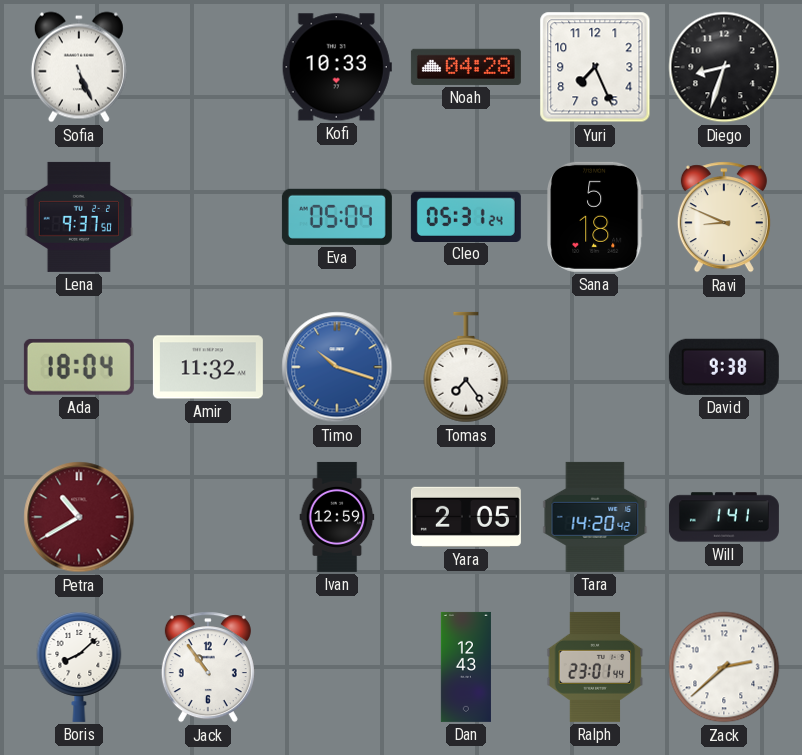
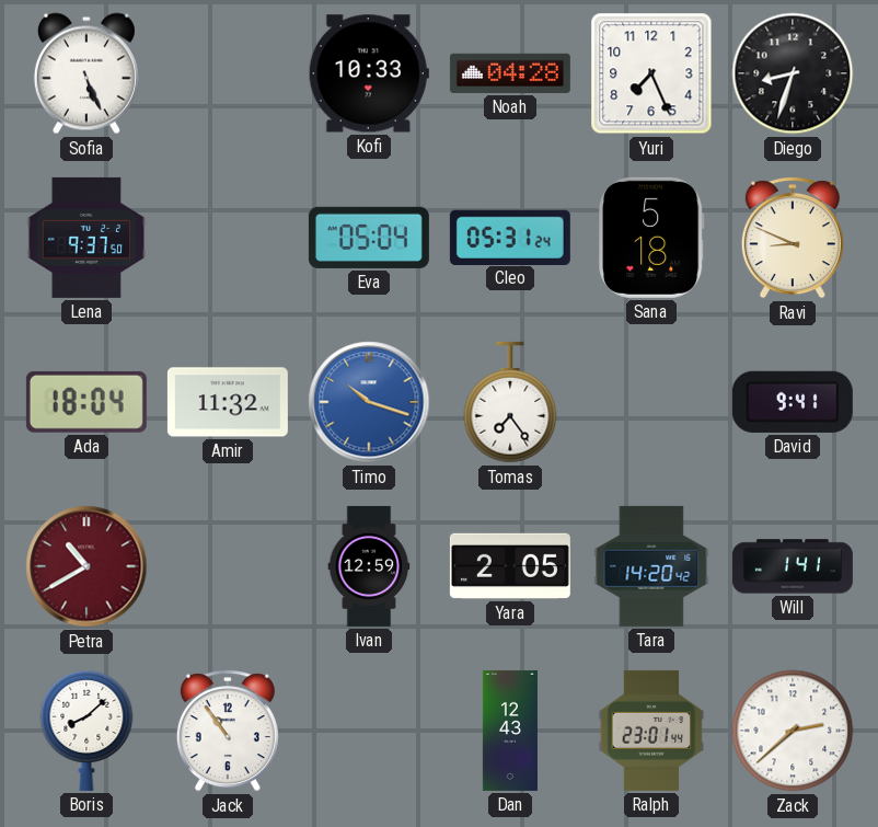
David: 9:38 -> 9:41
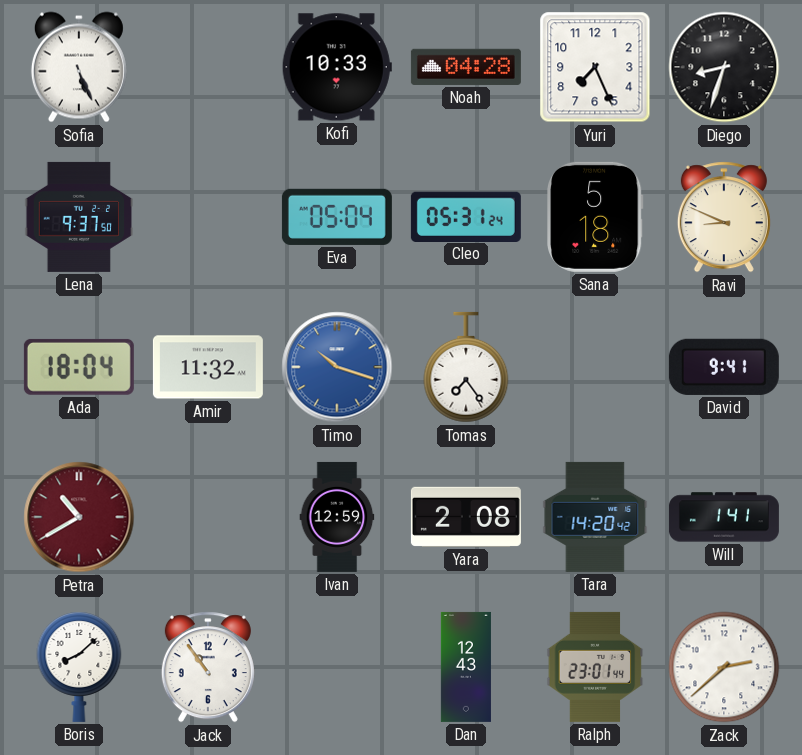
Yara: 2:05 -> 2:08
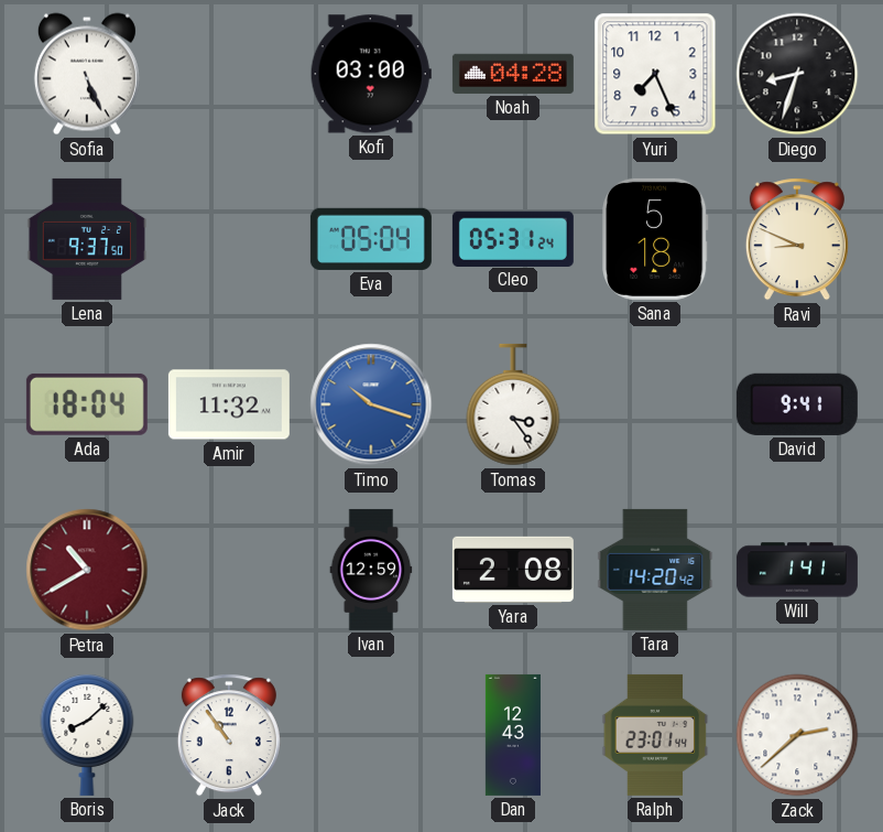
Kofi: 10:33 -> 03:00
Tomas: 7:24 -> 3:24
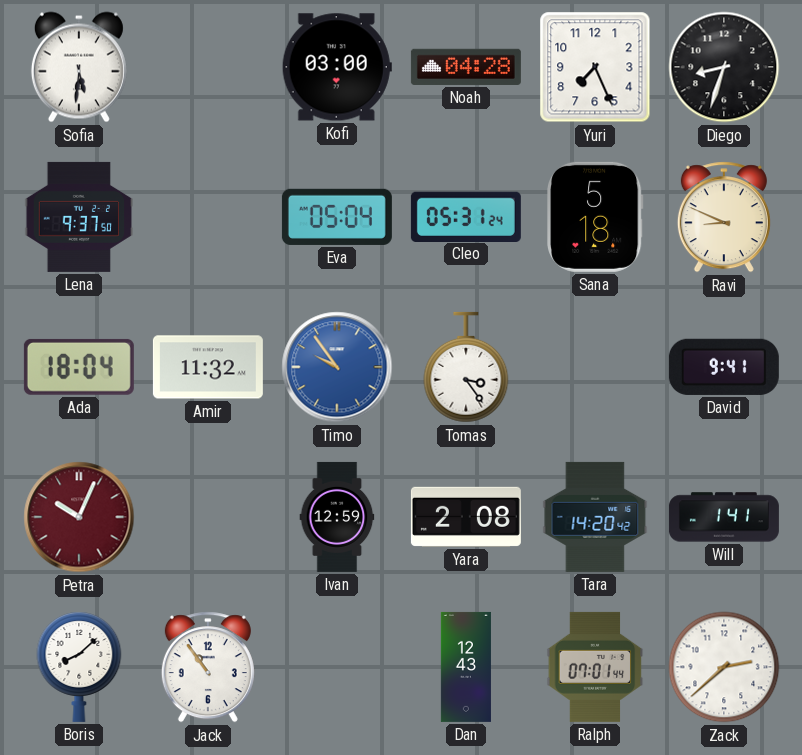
Sofia: 5:26 -> 5:31
Timo: 10:18 -> 9:54
Petra: 10:40 -> 10:04
Ralph: 23:01 -> 07:01
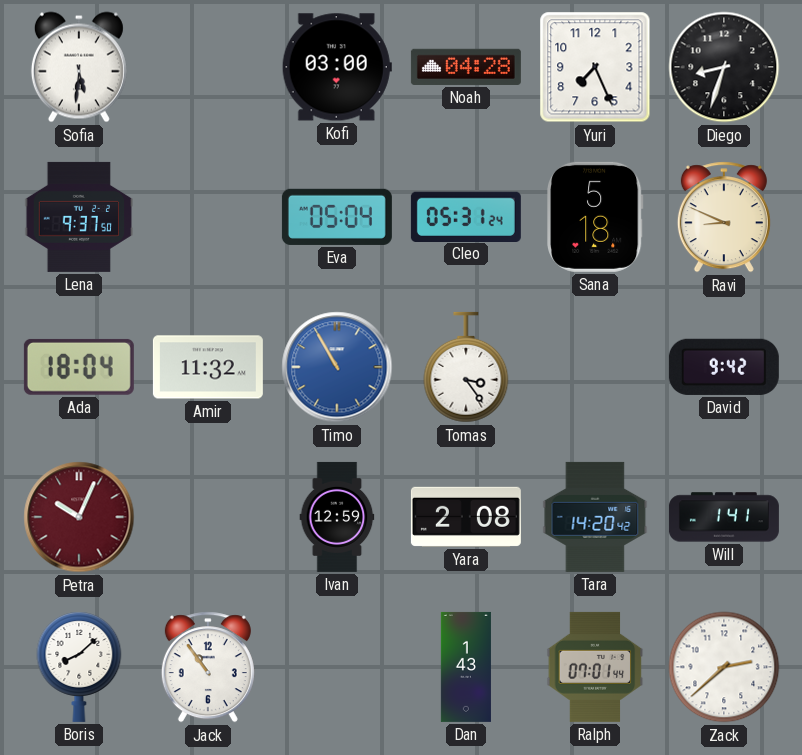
Timo: 9:54 -> 10:55
David: 9:41 -> 9:42
Dan: 12:43 -> 1:43
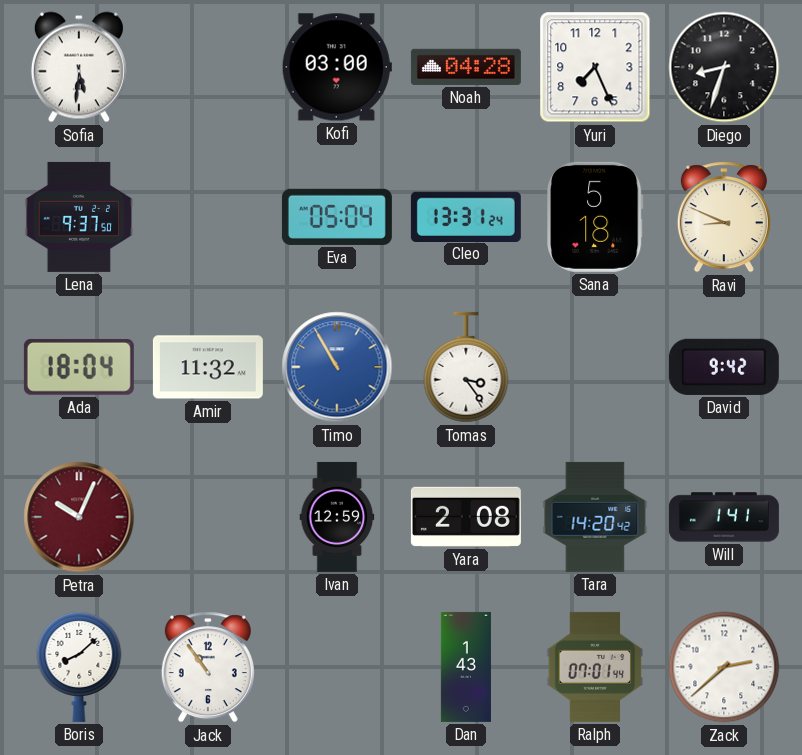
Cleo: 05:31 -> 13:31
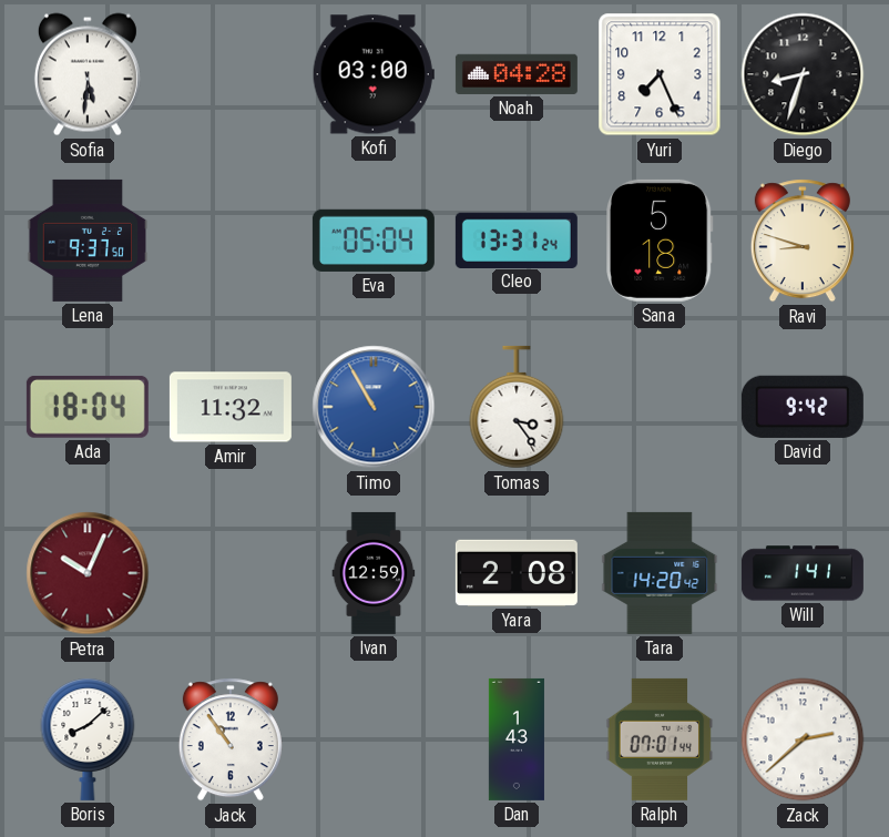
Ravi: 8:49 -> 8:48
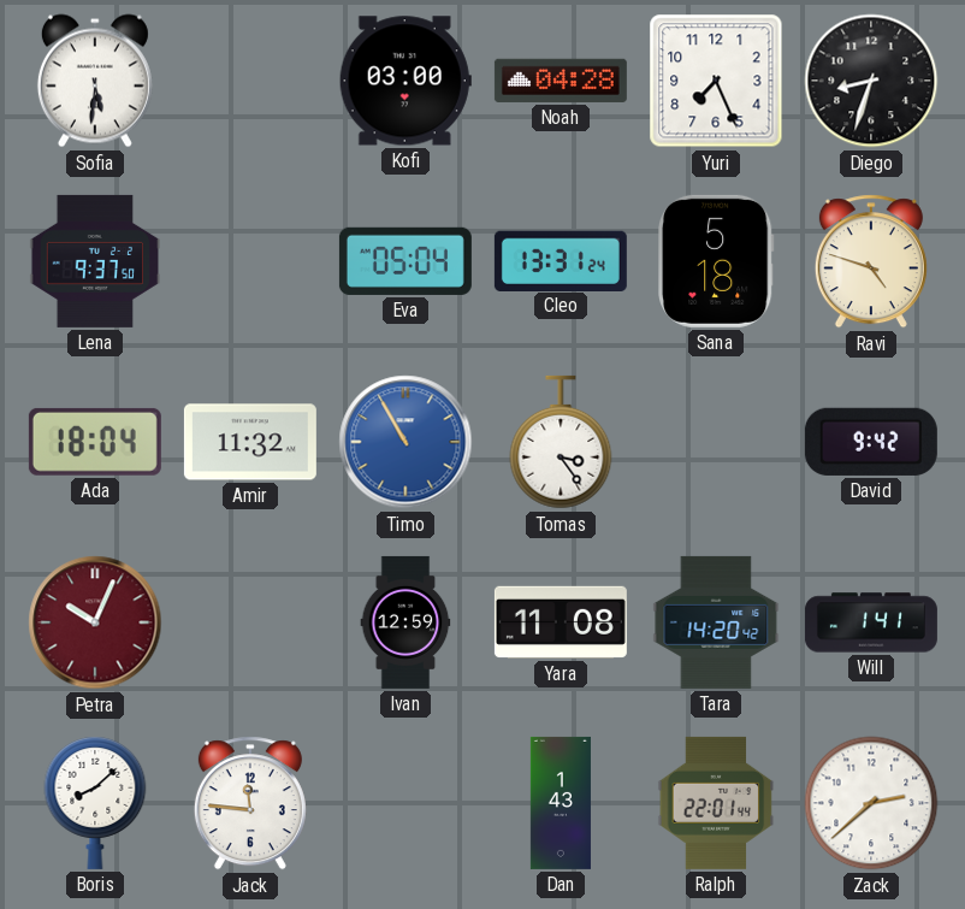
Ravi: 8:48 -> 4:48
Yara: 2:08 -> 11:08
Jack: 10:54 -> 11:46
Ralph: 07:01 -> 22:01
